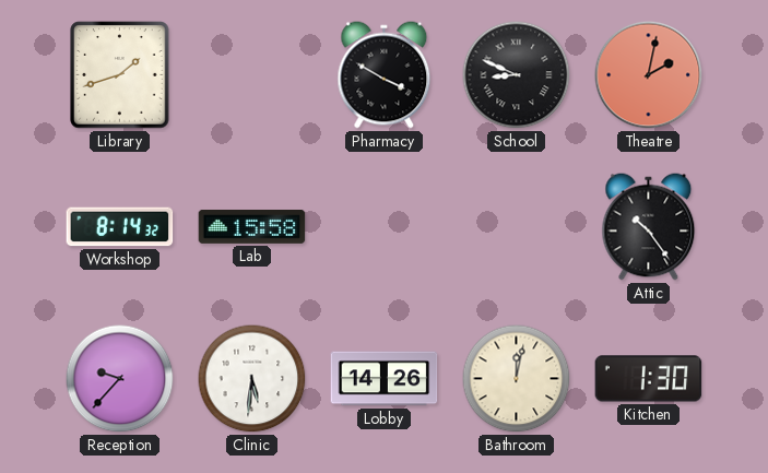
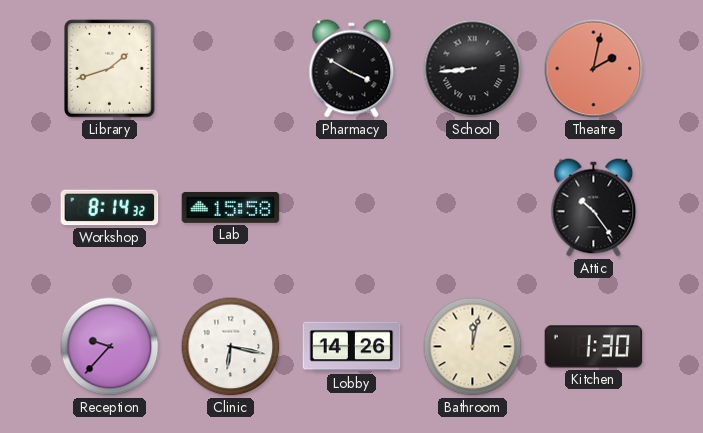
School: 8:49 -> 8:44
Clinic: 5:31 -> 6:17
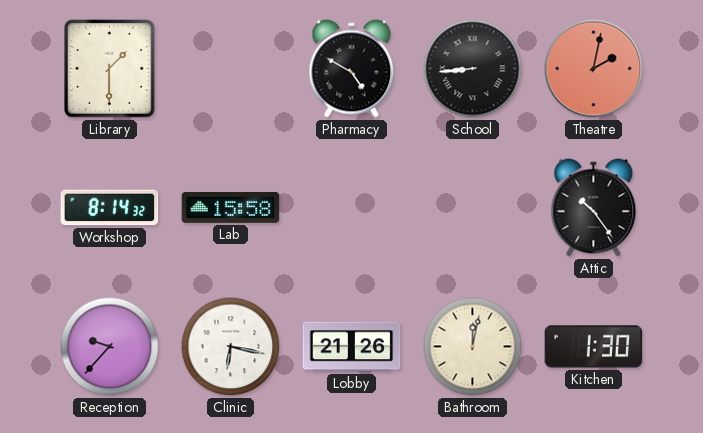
Library: 1:42 -> 1:30
Pharmacy: 3:50 -> 4:50
Lobby: 14:26 -> 21:26
